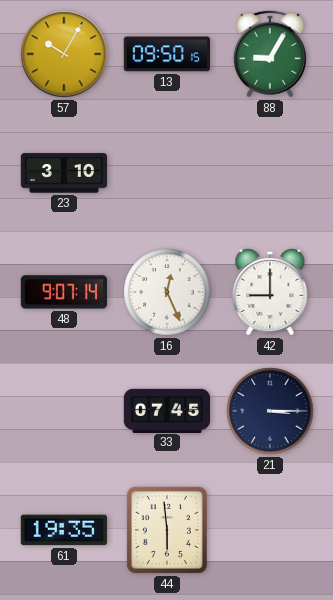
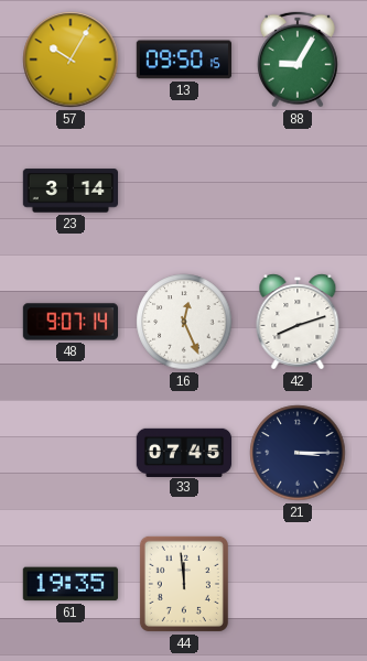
23: 3:10 -> 3:14
42: 9:00 -> 8:12
44: 5:59 -> 11:59
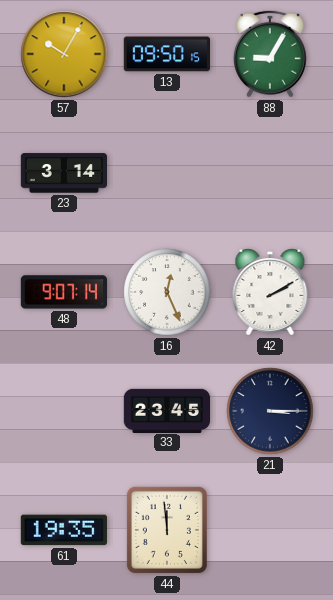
42: 8:12 -> 2:10
33: 07:45 -> 23:45
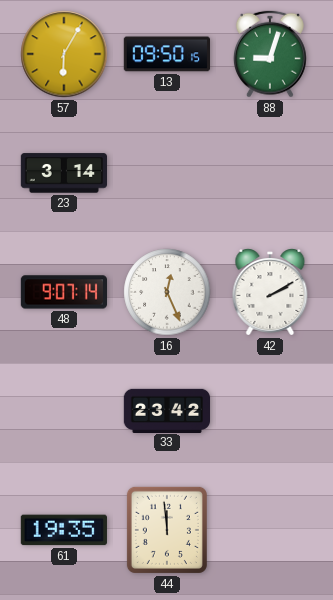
57: 10:05 -> 6:05
88: 9:05 -> 9:03
33: 23:45 -> 23:42
21: 3:15 -> none
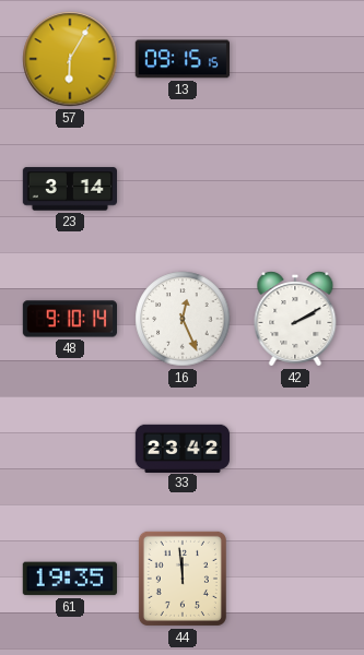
13: 09:50 -> 09:15
88: 9:03 -> none
48: 9:07 -> 9:10
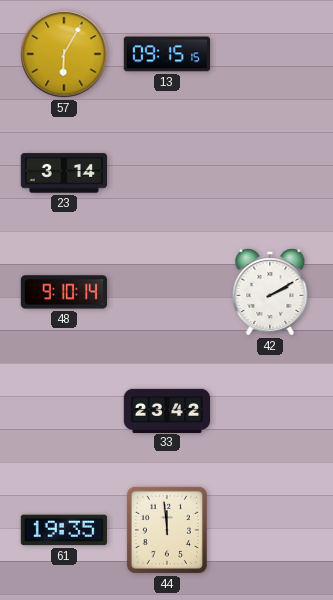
16: 12:26 -> none
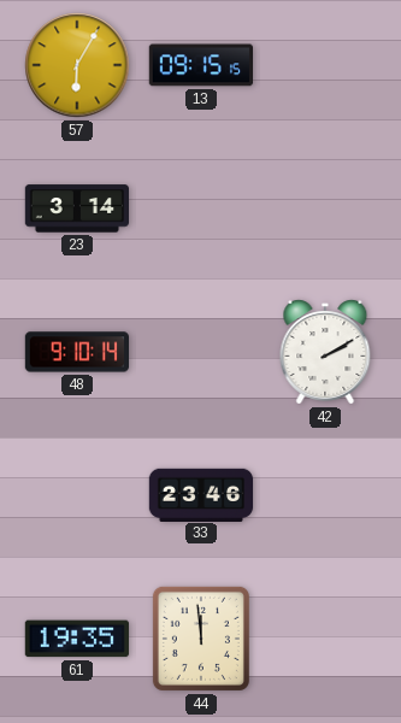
33: 23:42 -> 23:46
